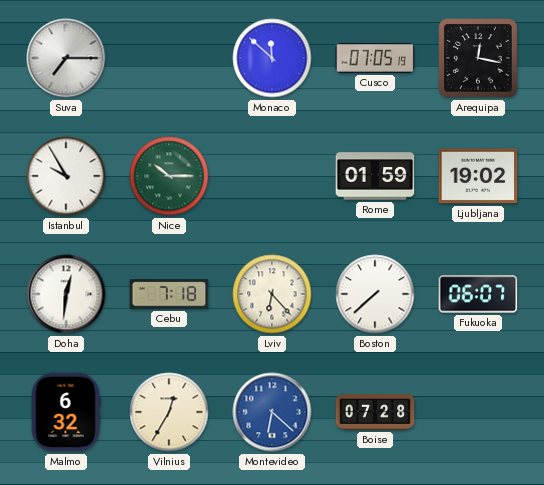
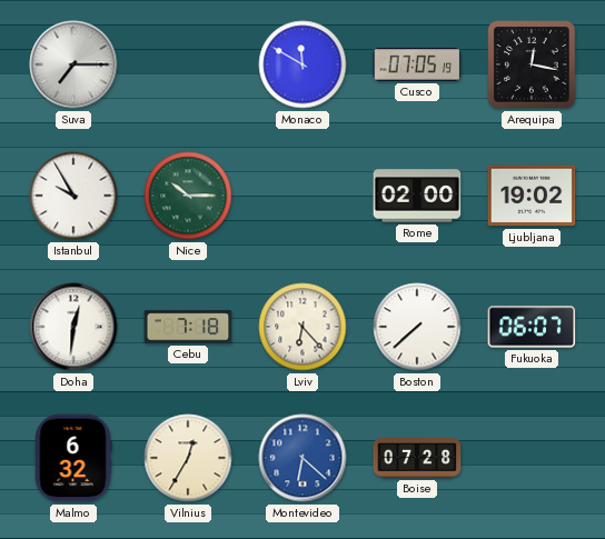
Monaco: 11:52 -> 11:50
Rome: 01:59 -> 02:00
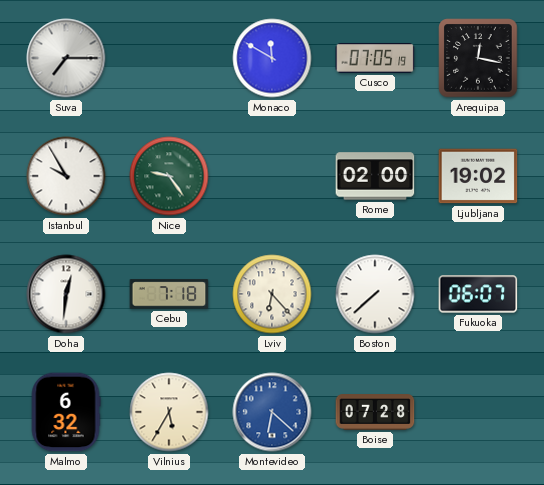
Nice: 10:15 -> 9:24
Vilnius: 12:35 -> 5:35
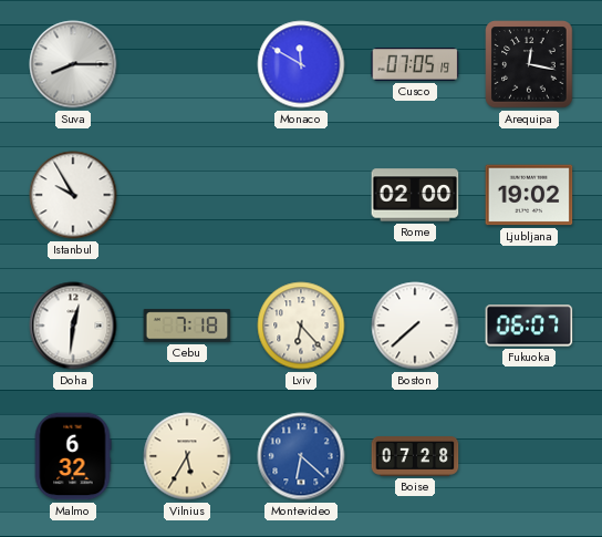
Suva: 7:15 -> 8:15
Nice: 9:24 -> none
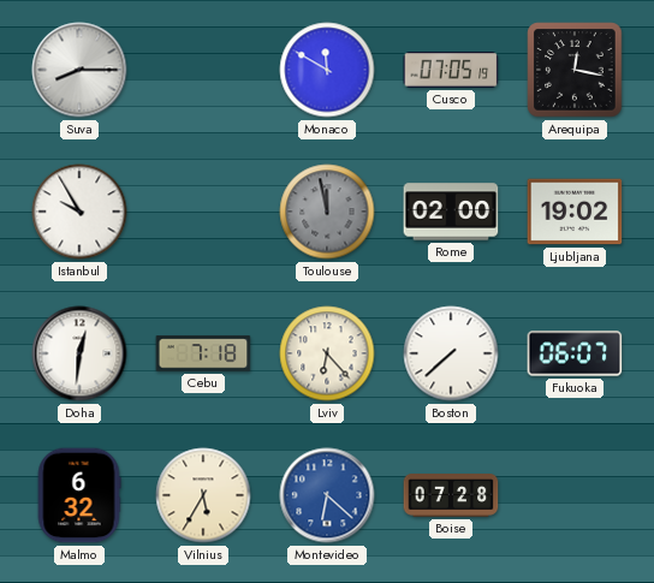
Toulouse: none -> 11:58
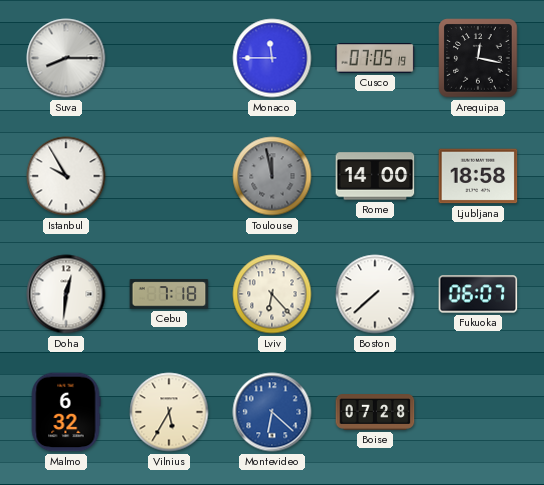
Monaco: 11:50 -> 11:45
Rome: 02:00 -> 14:00
Ljubljana: 19:02 -> 18:58
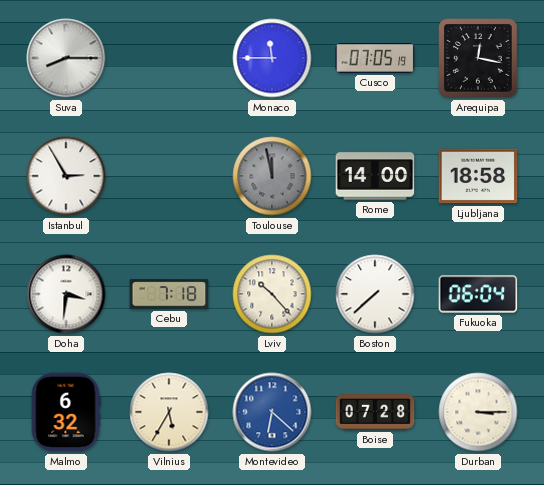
Istanbul: 9:55 -> 2:55
Doha: 12:31 -> 3:31
Lviv: 6:23 -> 10:23
Fukuoka: 06:07 -> 06:04
Durban: none -> 3:15
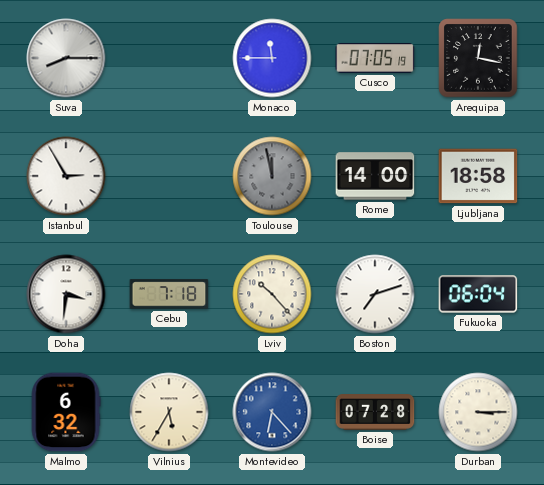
Boston: 7:38 -> 7:12
Montevideo: 6:22 -> 6:23
